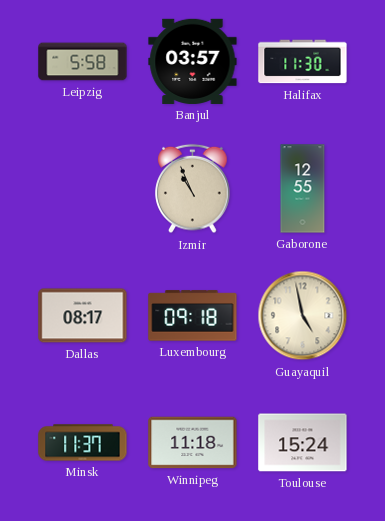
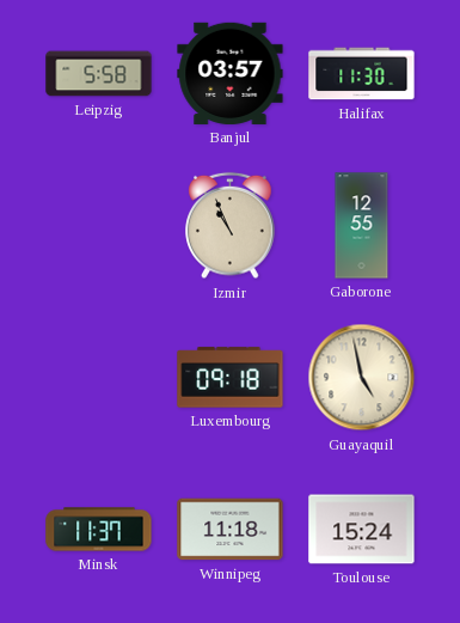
Dallas: 08:17 -> none
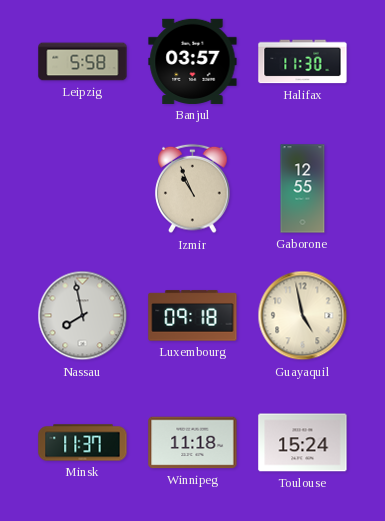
Nassau: none -> 7:58
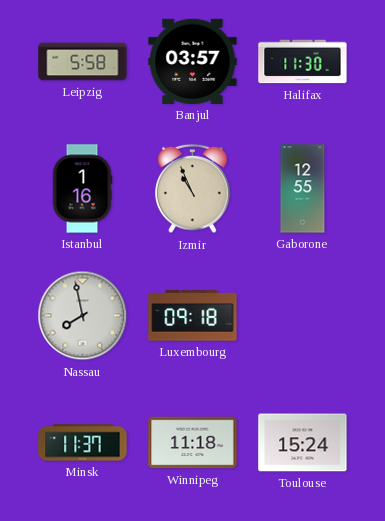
Istanbul: none -> 1:16
Guayaquil: 4:58 -> none
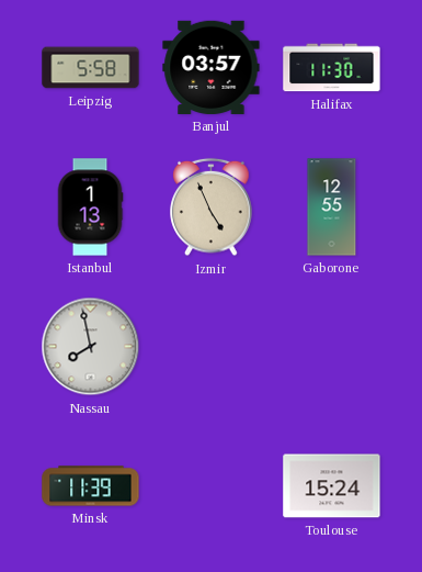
Istanbul: 1:16 -> 1:13
Izmir: 10:56 -> 4:56
Luxembourg: 09:18 -> none
Minsk: 11:37 -> 11:39
Winnipeg: 11:18 -> none
